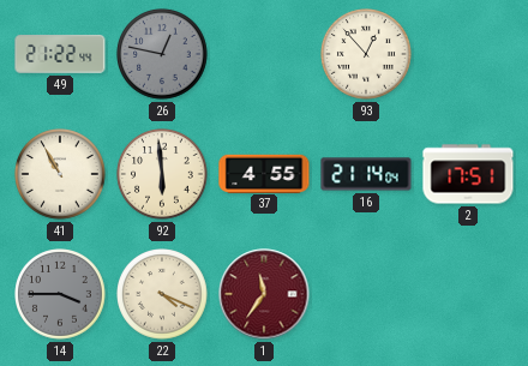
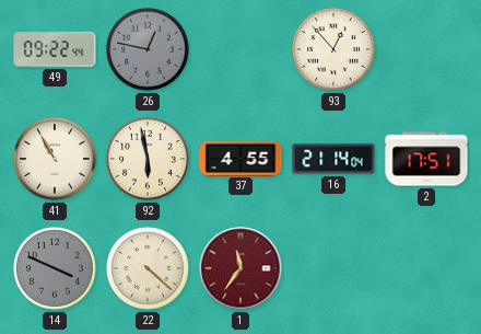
49: 21:22 -> 09:22
92: 5:59 -> 5:58
14: 3:45 -> 3:49
22: 4:19 -> 4:22
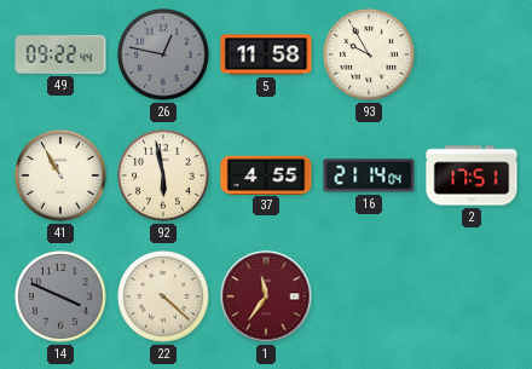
5: none -> 11:58
93: 12:53 -> 9:55
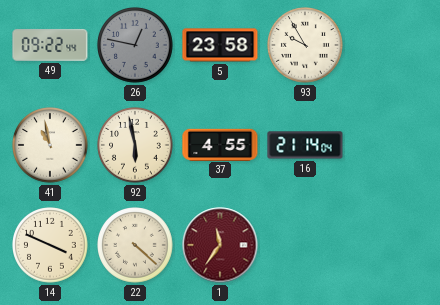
5: 11:58 -> 23:58
41: 10:55 -> 10:58
2: 17:51 -> none
14 dial: grey -> cream
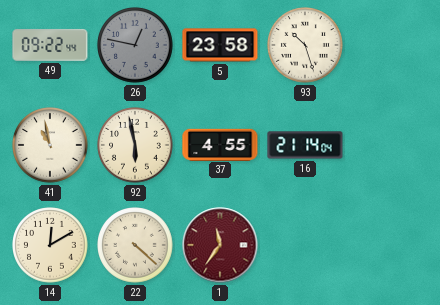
93: 9:55 -> 10:27
14: 3:49 -> 12:10
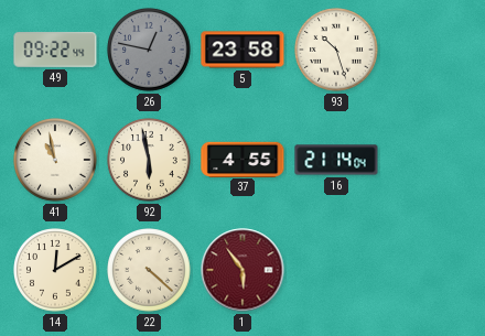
1: 11:36 -> 5:54
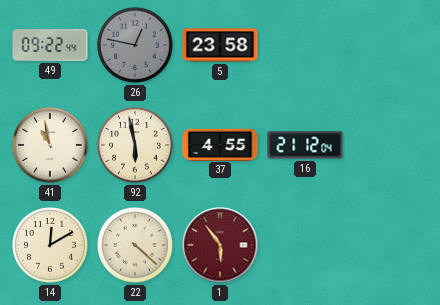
93: 10:27 -> none
16: 21:14 -> 21:12
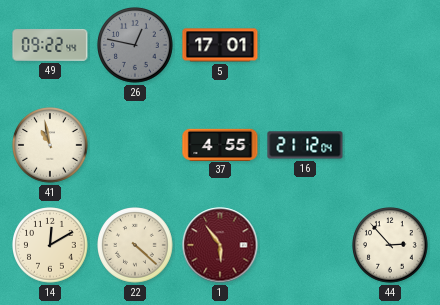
5: 23:58 -> 17:01
92: 5:58 -> none
44: none -> 2:53
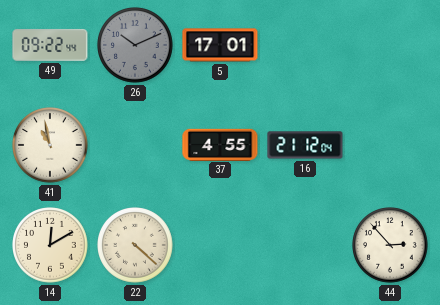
26: 12:47 -> 10:11
1: 5:54 -> none
